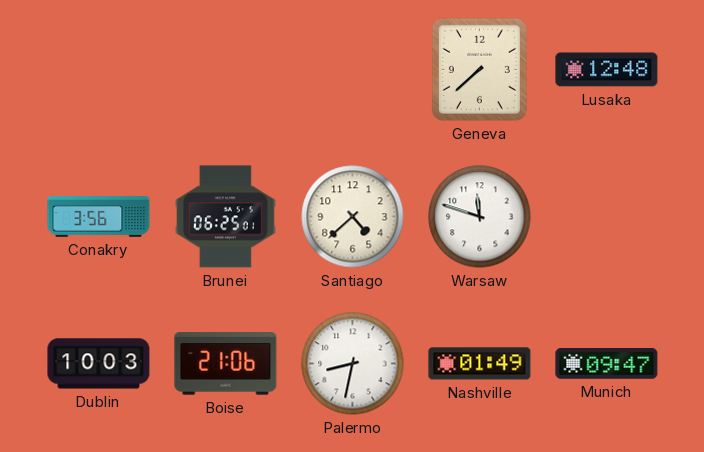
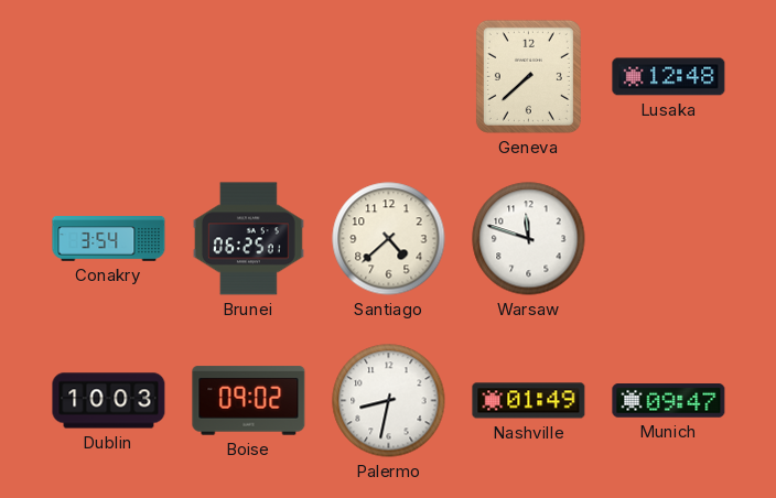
Conakry: 3:56 -> 3:54
Boise: 21:06 -> 09:02
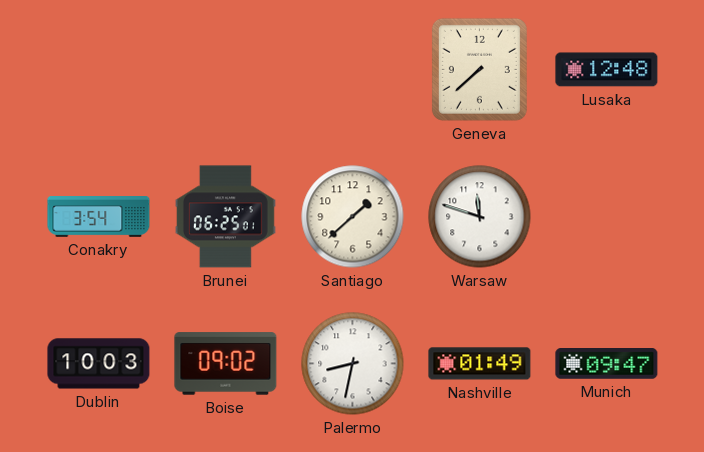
Santiago: 4:38 -> 1:38
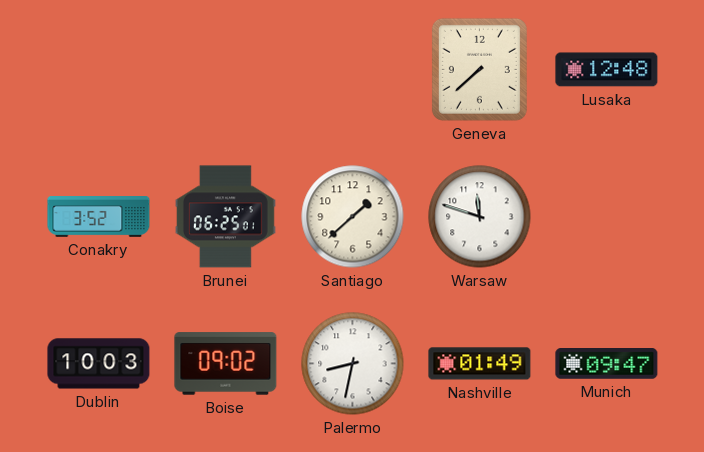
Conakry: 3:54 -> 3:52
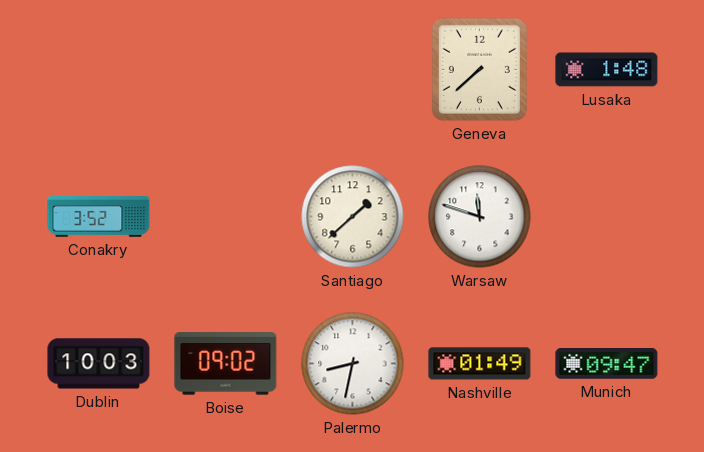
Lusaka: 12:48 -> 1:48
Brunei: 06:25 -> none
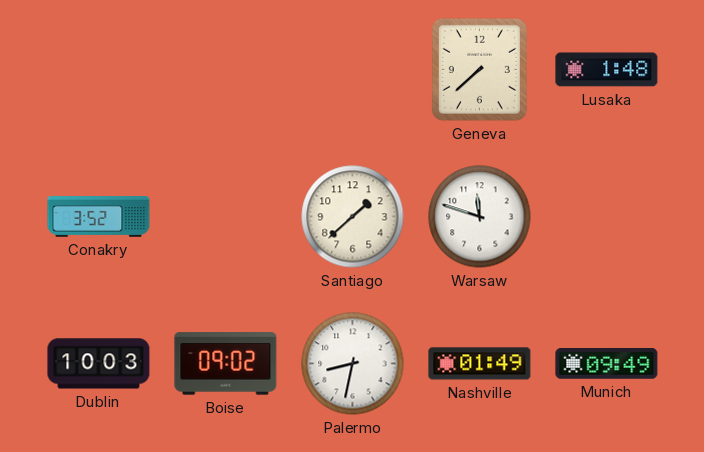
Munich: 09:47 -> 09:49
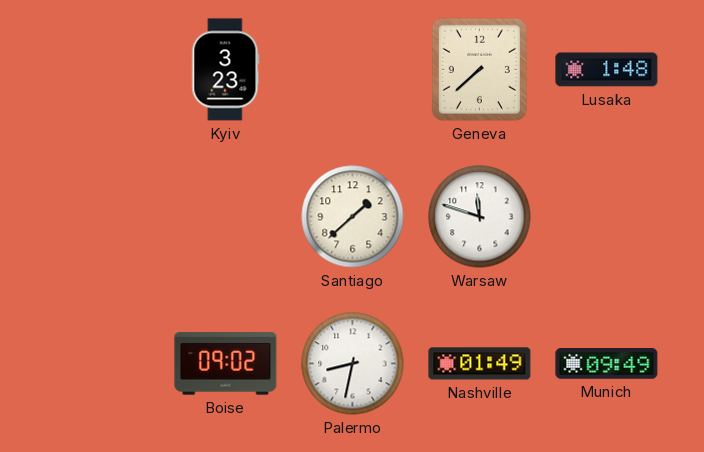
Kyiv: none -> 3:23
Conakry: 3:52 -> none
Dublin: 10:03 -> none
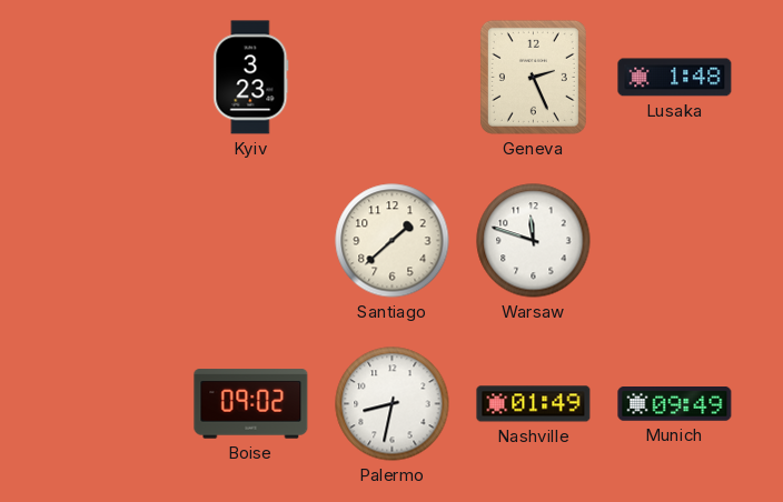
Geneva: 7:38 -> 2:26
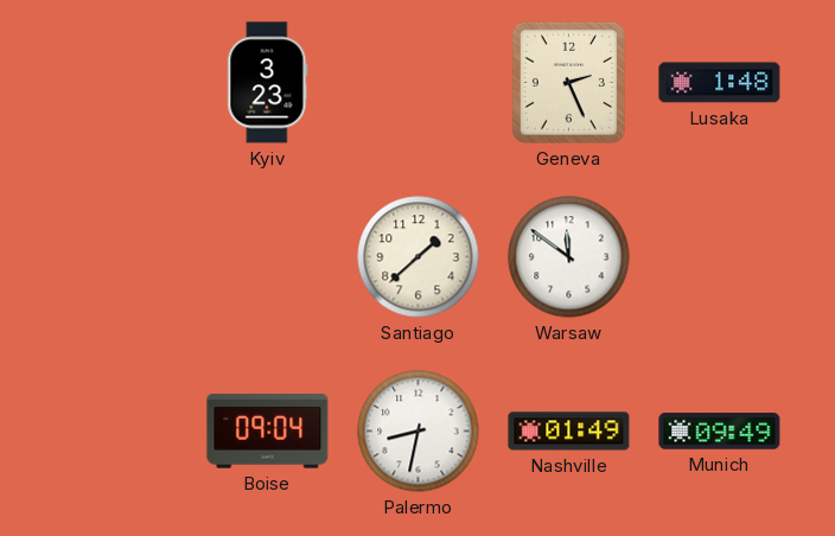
Warsaw: 11:48 -> 11:51
Boise: 09:02 -> 09:04
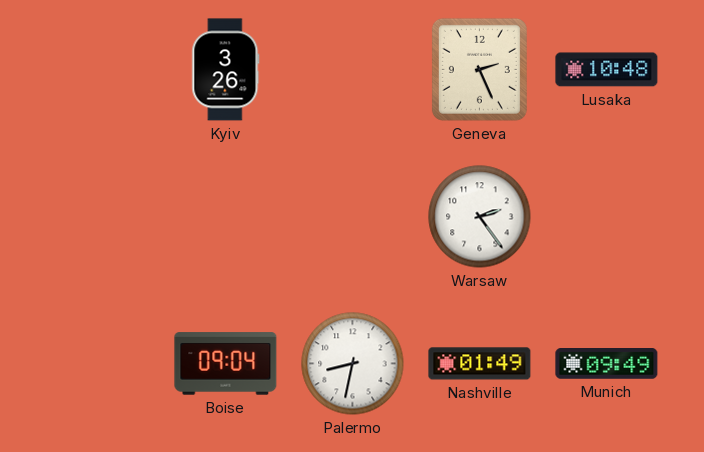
Kyiv: 3:23 -> 3:26
Lusaka: 1:48 -> 10:48
Santiago: 1:38 -> none
Warsaw: 11:51 -> 2:24
